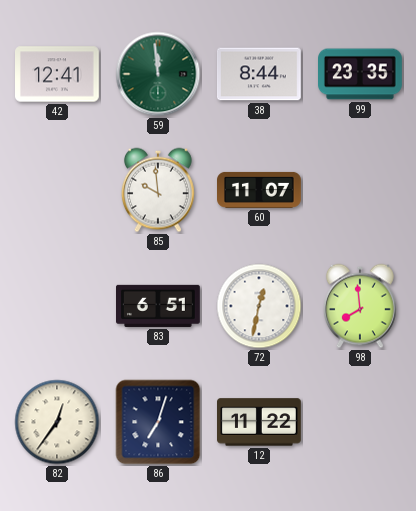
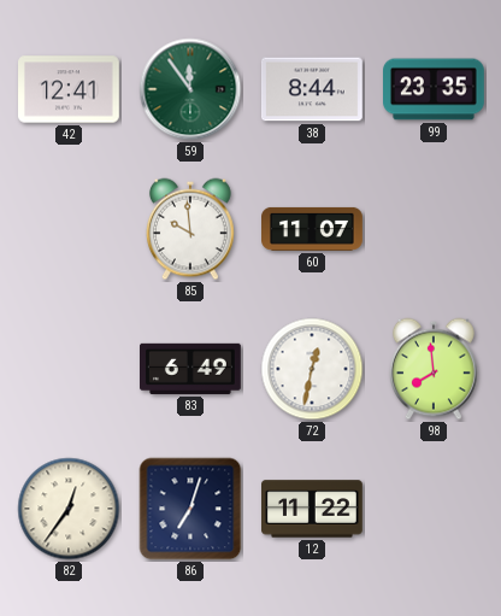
59: 11:59 -> 11:54
83: 6:51 -> 6:49
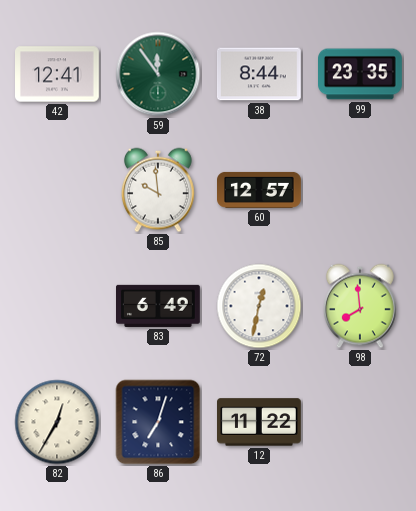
60: 11:07 -> 12:57
82: 12:36 -> 12:35
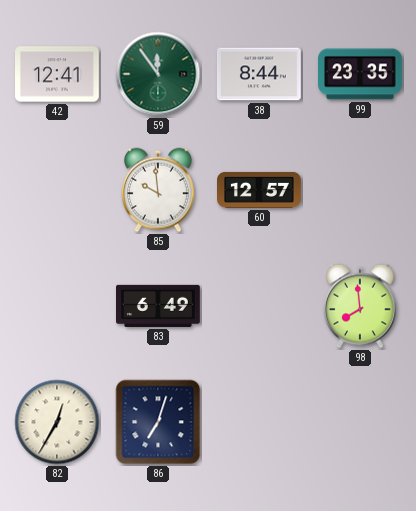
72: 12:32 -> none
12: 11:22 -> none
